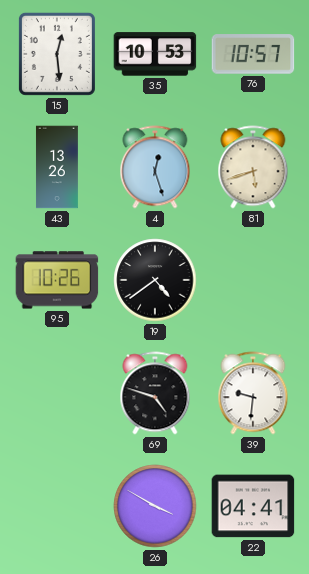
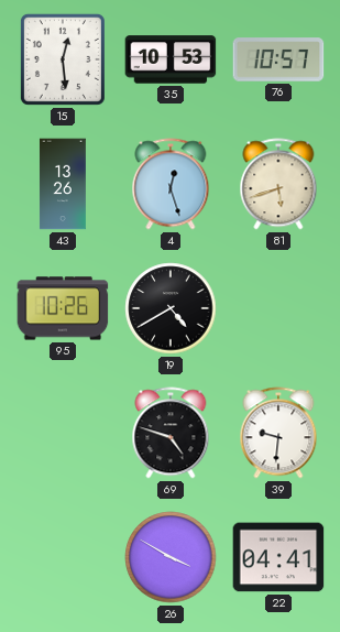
19: 4:39 -> 4:40
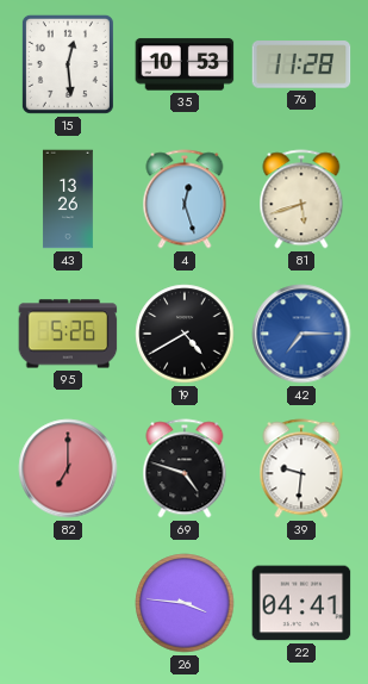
76: 10:57 -> 11:28
95: 10:26 -> 5:26
42: none -> 7:15
82: none -> 7:00
26: 3:50 -> 3:46
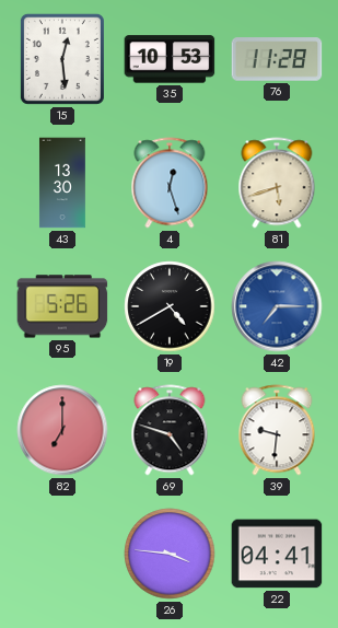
43: 13:26 -> 13:30
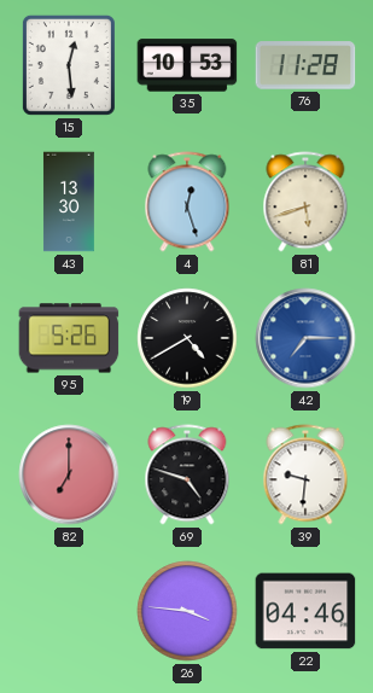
22: 04:41 -> 04:46
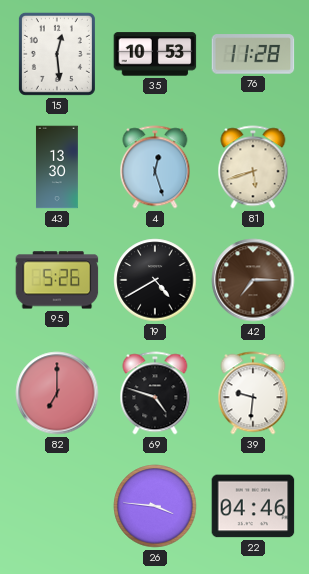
42 dial: blue -> brown
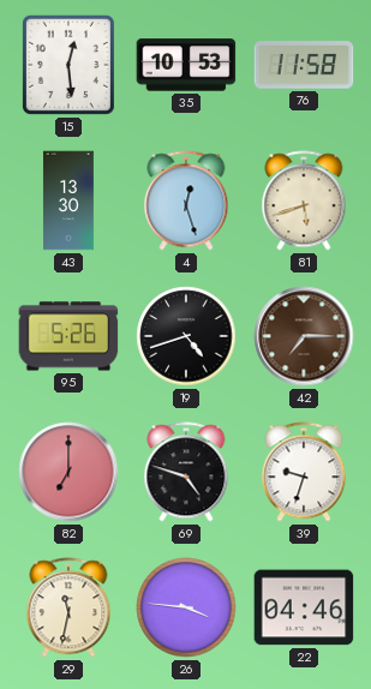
76: 11:28 -> 11:58
19: 4:40 -> 4:42
39: 9:31 -> 9:33
29: none -> 11:32
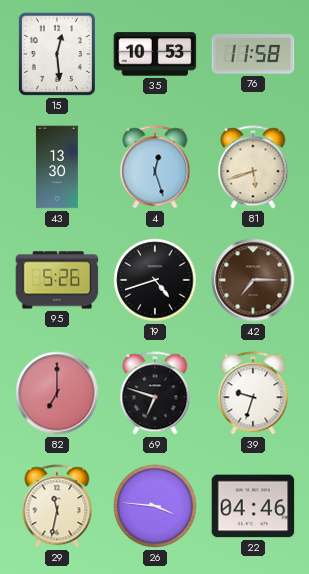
69: 4:48 -> 6:48
